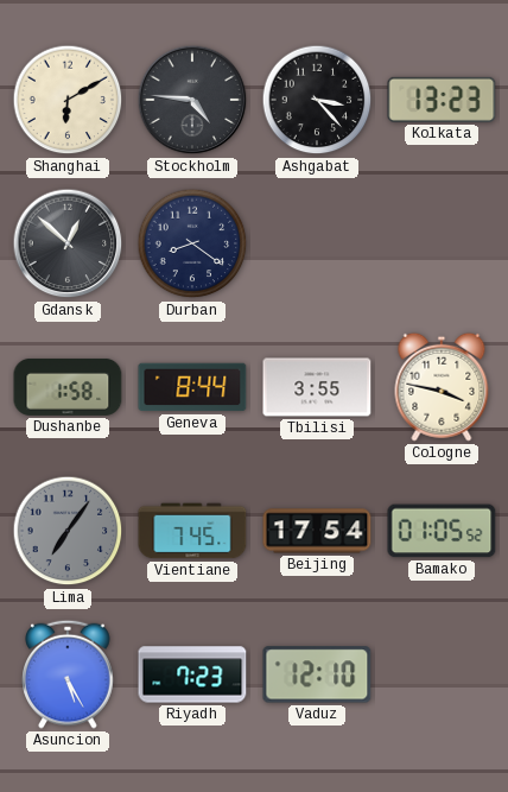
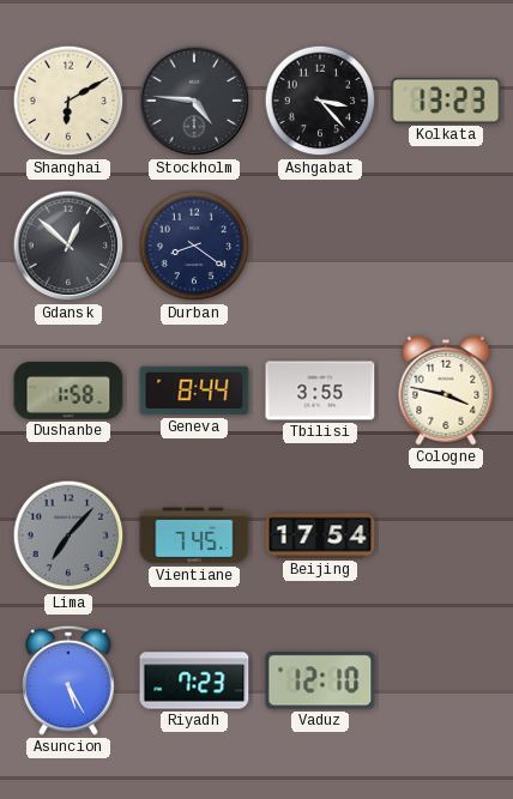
Lima: 7:06 -> 7:07
Bamako: 01:05 -> none
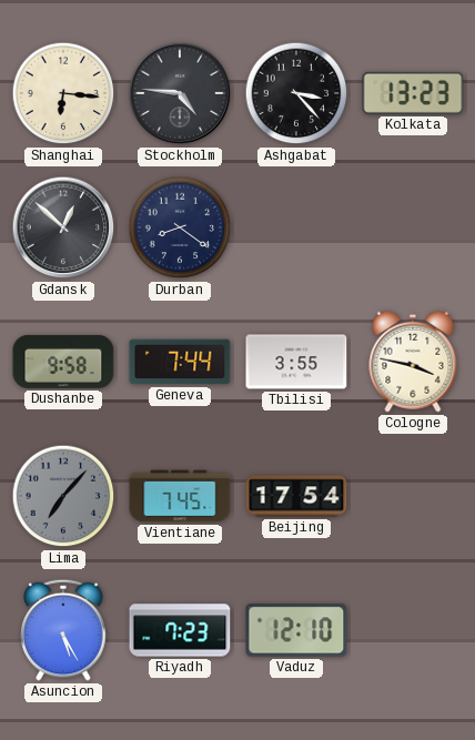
Shanghai: 6:10 -> 6:16
Dushanbe: 1:58 -> 9:58
Geneva: 8:44 -> 7:44
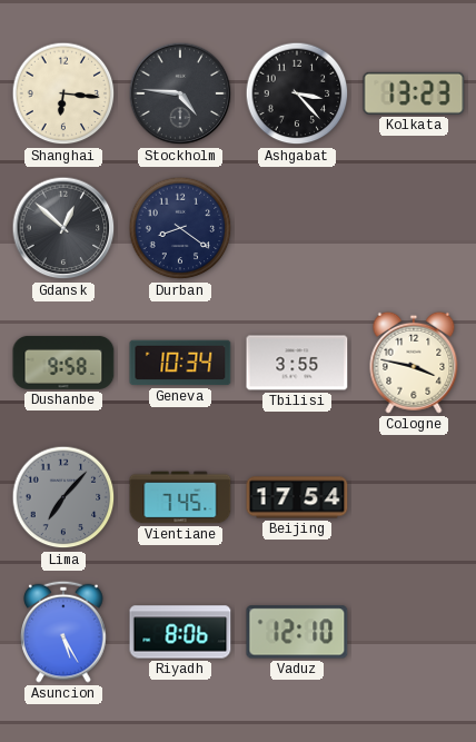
Geneva: 7:44 -> 10:34
Riyadh: 7:23 -> 8:06
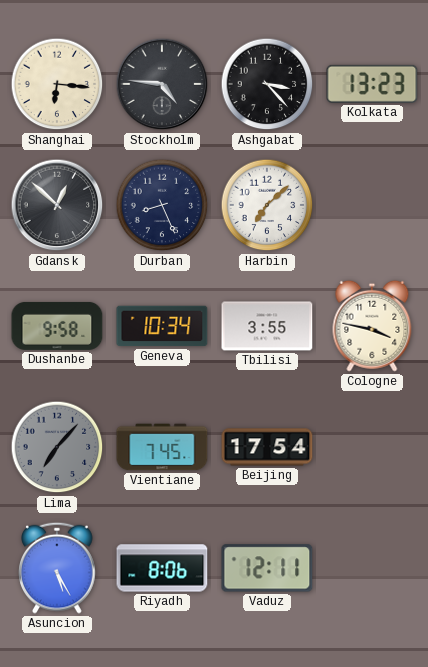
Durban: 8:21 -> 8:26
Harbin: none -> 7:08
Vaduz: 12:10 -> 12:11
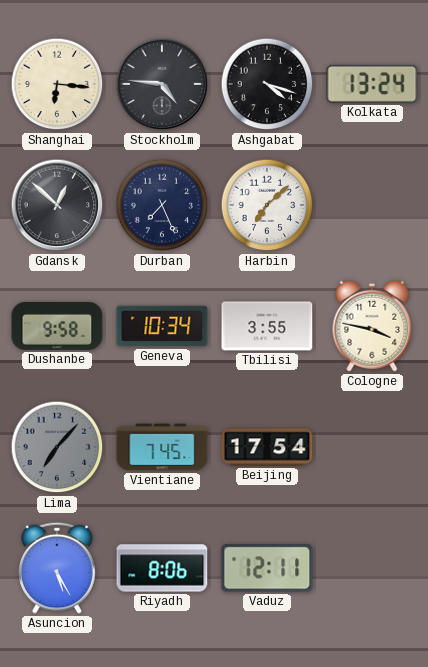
Ashgabat: 3:23 -> 4:18
Kolkata: 13:23 -> 13:24
Durban: 8:26 -> 7:26
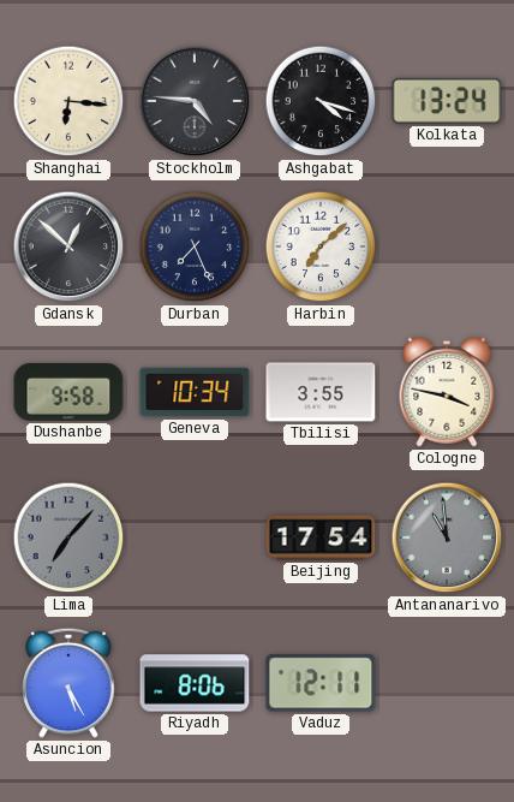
Vientiane: 7:45 -> none
Antananarivo: none -> 10:59
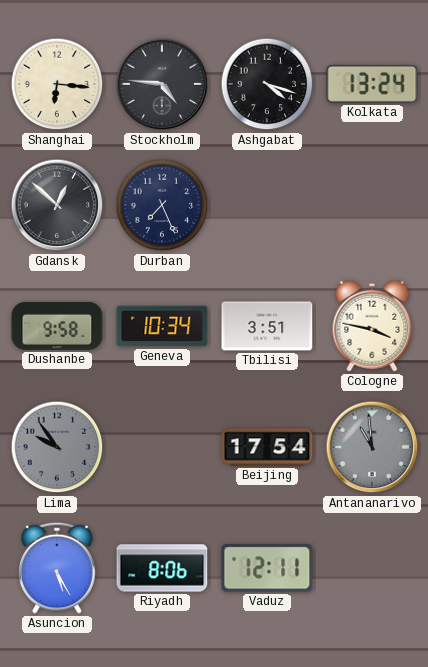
Harbin: 7:08 -> none
Tbilisi: 3:55 -> 3:51
Lima: 7:07 -> 9:54
